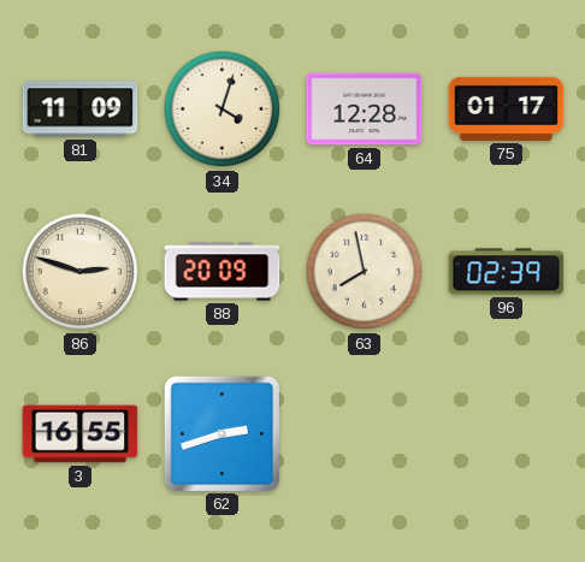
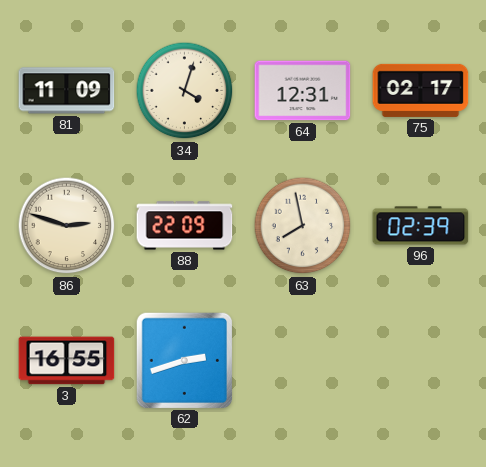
64: 12:28 -> 12:31
75: 01:17 -> 02:17
88: 20:09 -> 22:09
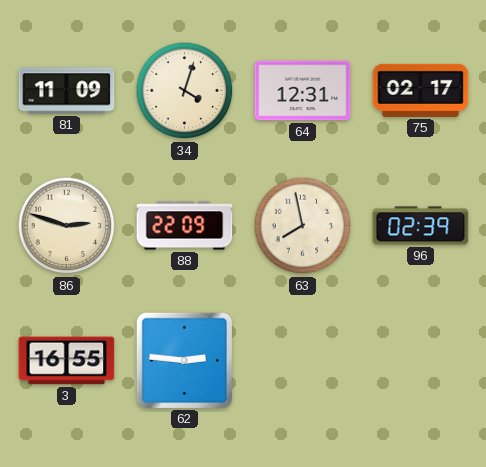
62: 2:42 -> 2:46
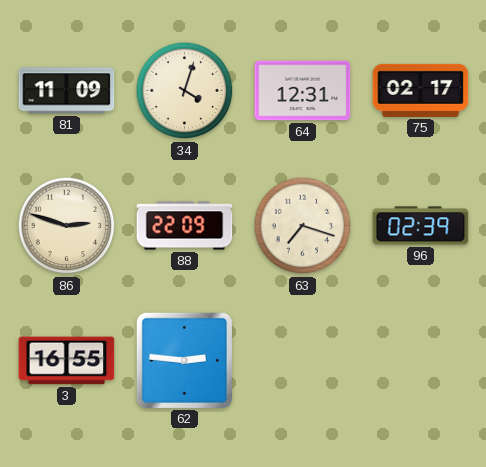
63: 7:58 -> 7:18
